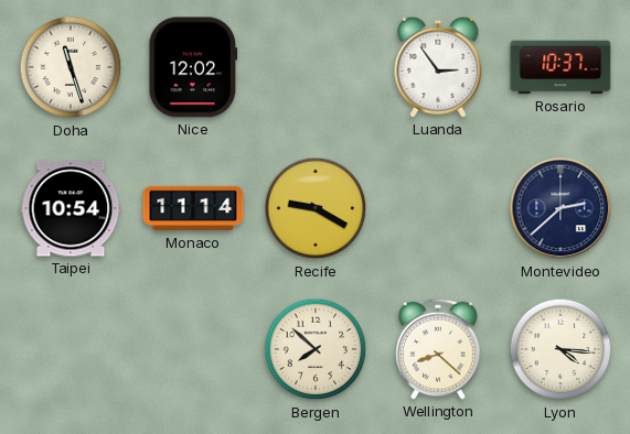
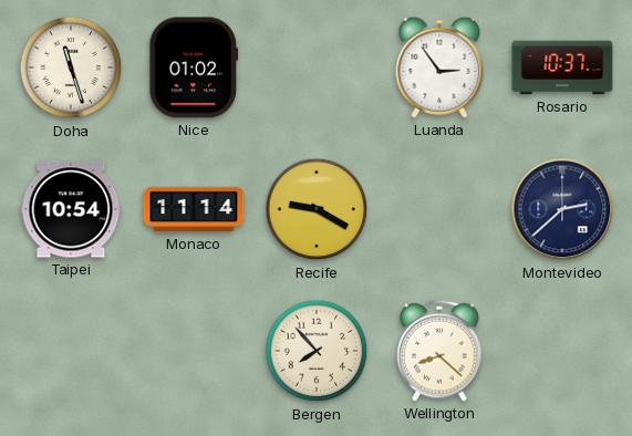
Nice: 12:02 -> 01:02
Bergen: 7:52 -> 7:53
Lyon: 4:16 -> none
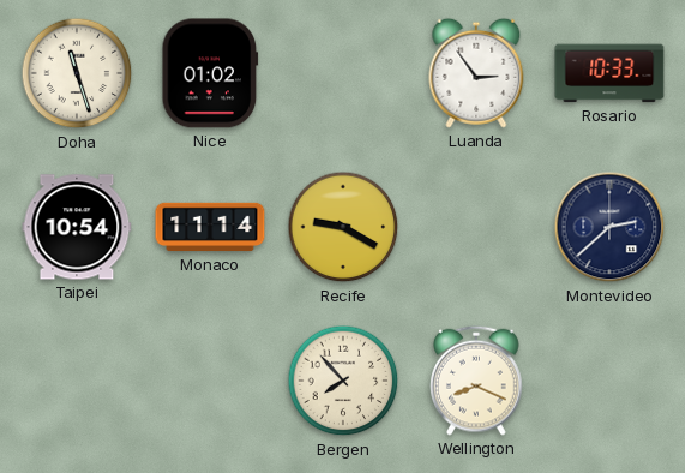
Rosario: 10:37 -> 10:33
Wellington: 8:22 -> 8:19
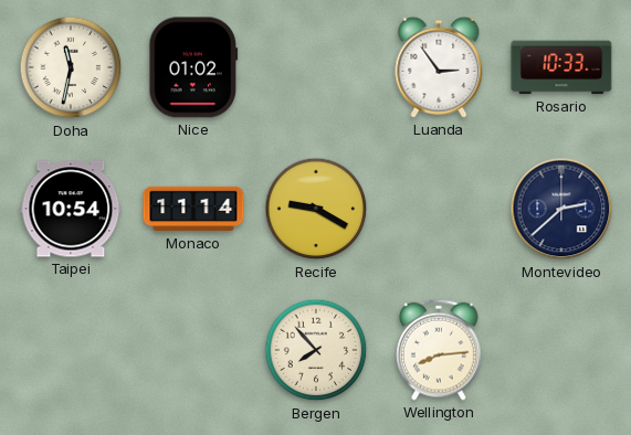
Doha: 11:27 -> 11:32
Wellington: 8:19 -> 8:14
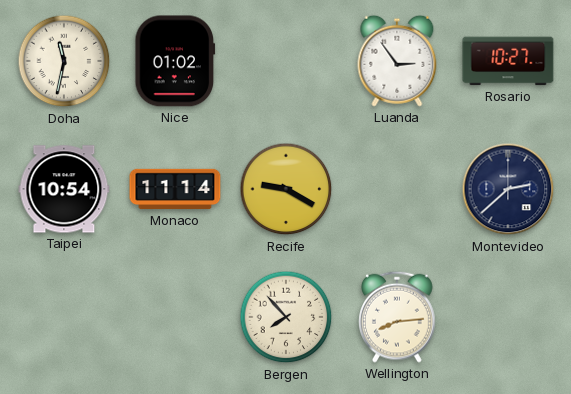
Rosario: 10:33 -> 10:27
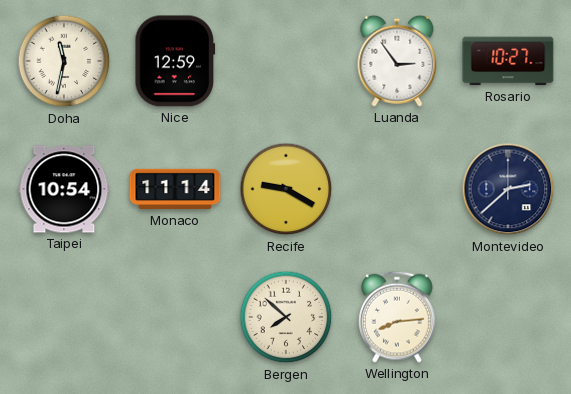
Nice: 01:02 -> 12:59
Bergen: 7:53 -> 7:52
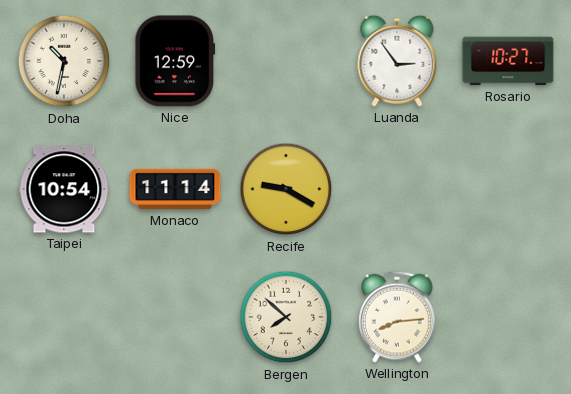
Doha: 11:32 -> 10:32
Montevideo: 2:38 -> none
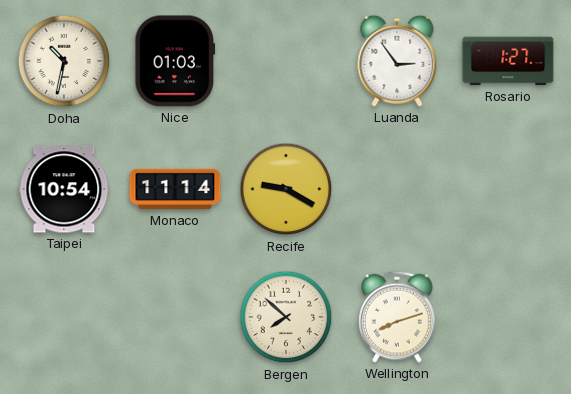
Nice: 12:59 -> 01:03
Rosario: 10:27 -> 1:27
Wellington: 8:14 -> 8:12
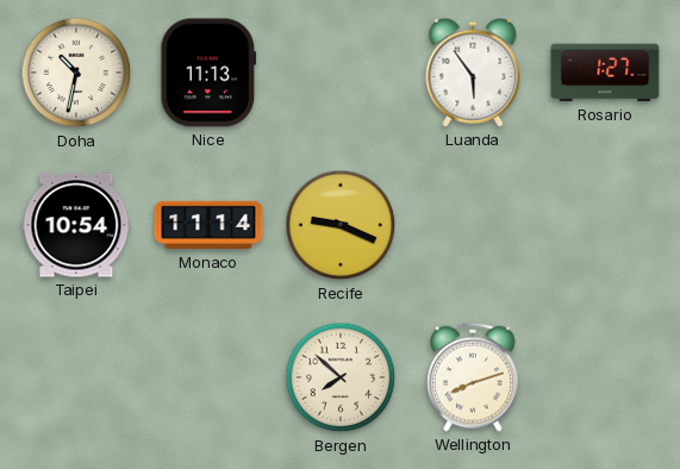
Nice: 01:03 -> 11:13
Luanda: 2:54 -> 5:54
Recife: 9:20 -> 9:19
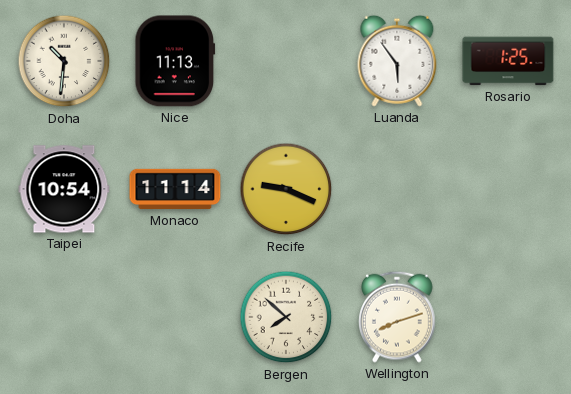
Doha: 10:32 -> 10:31
Rosario: 1:27 -> 1:25
